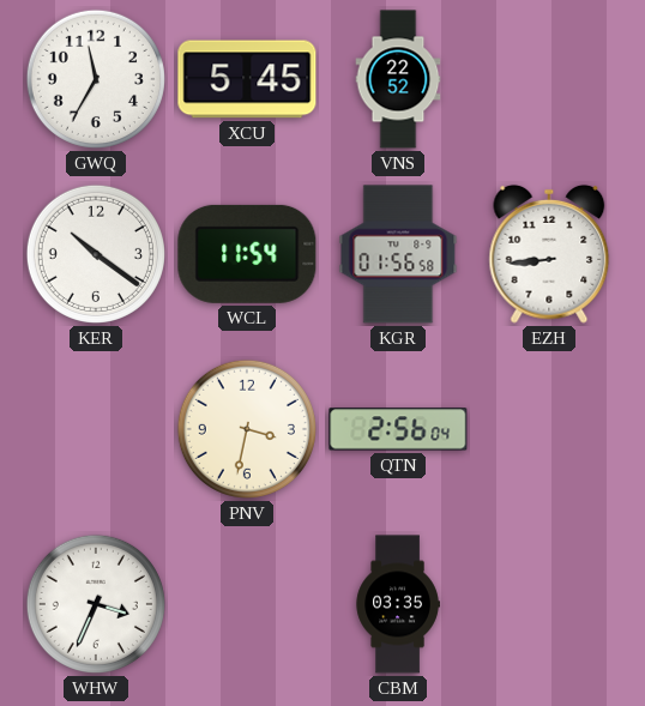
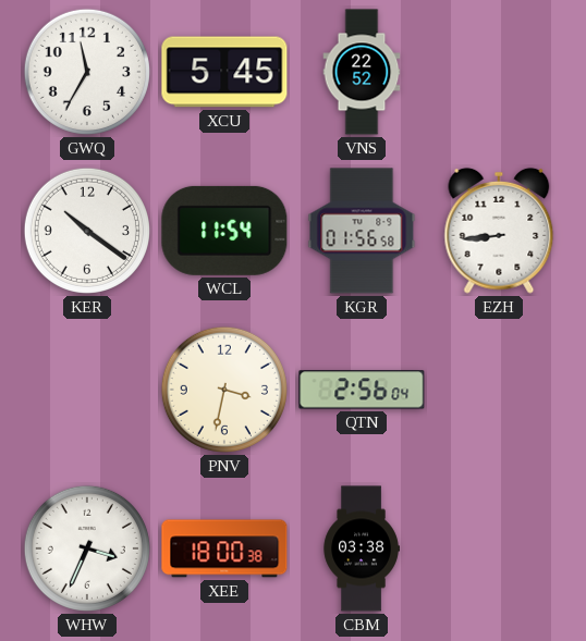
XEE: none -> 18:00
CBM: 03:35 -> 03:38
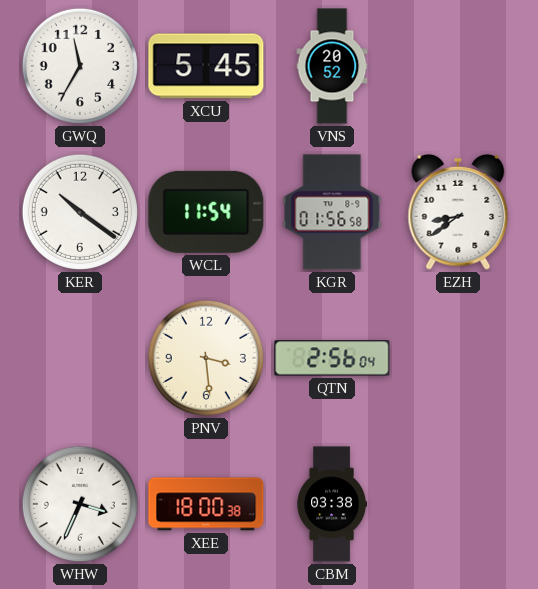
VNS: 22:52 -> 20:52
EZH: 8:44 -> 8:39
PNV: 3:32 -> 3:29
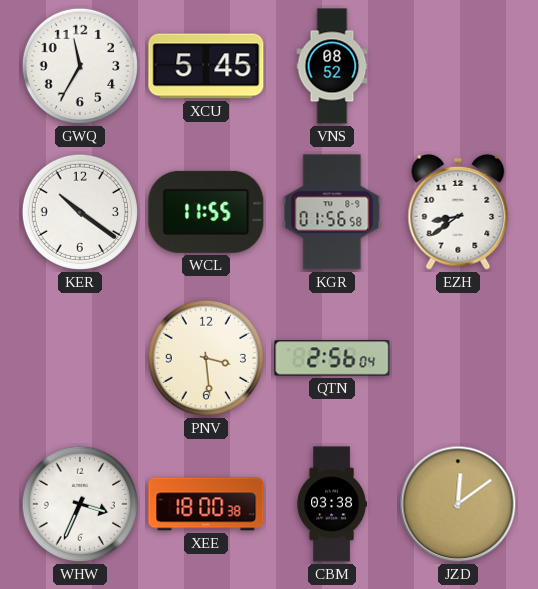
VNS: 20:52 -> 08:52
WCL: 11:54 -> 11:55
JZD: none -> 12:09
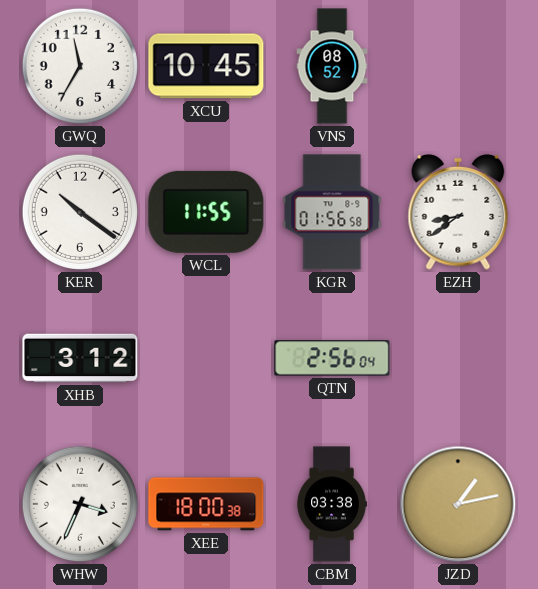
XCU: 5:45 -> 10:45
XHB: none -> 3:12
PNV: 3:29 -> none
JZD: 12:09 -> 1:13
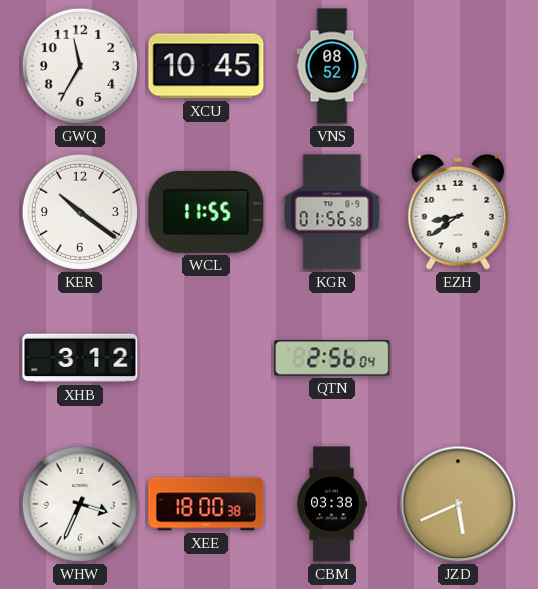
JZD: 1:13 -> 5:41
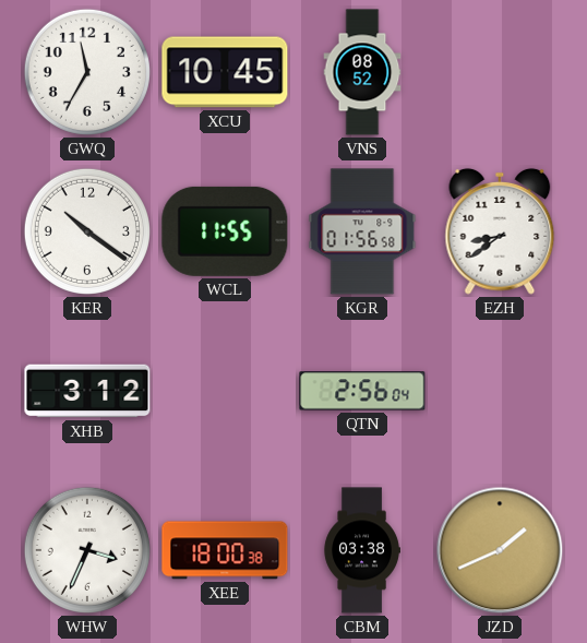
JZD: 5:41 -> 1:41
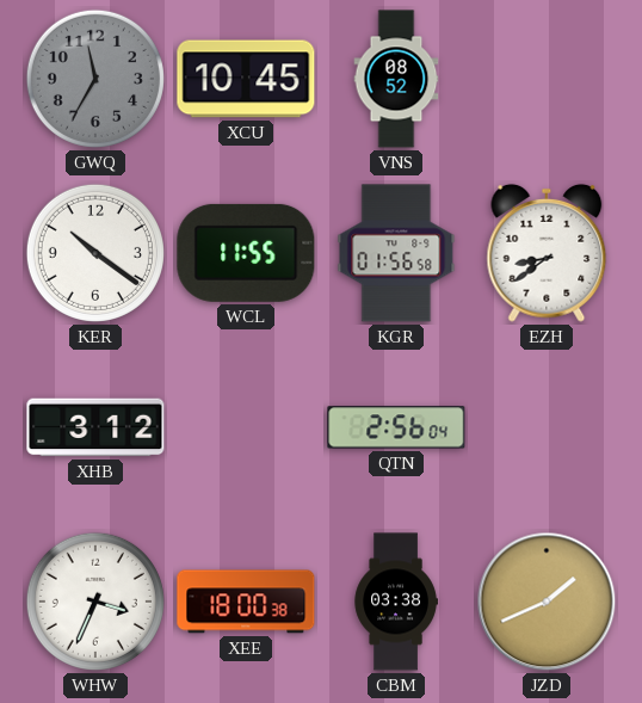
GWQ dial: white -> grey
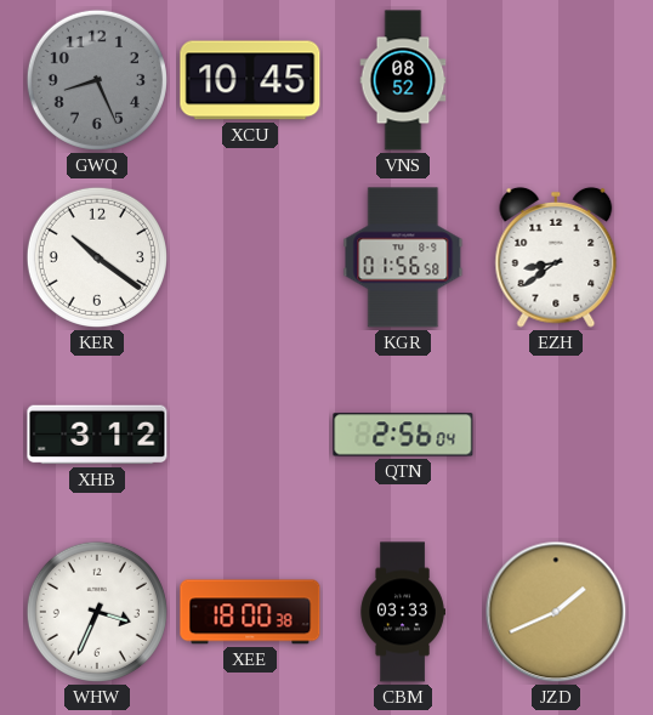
GWQ: 11:35 -> 8:26
WCL: 11:55 -> none
CBM: 03:38 -> 03:33
